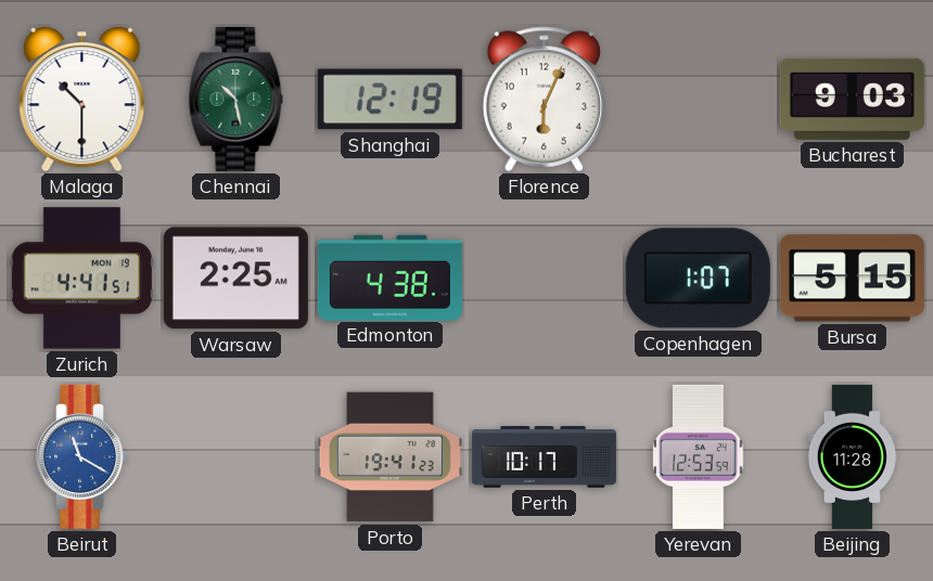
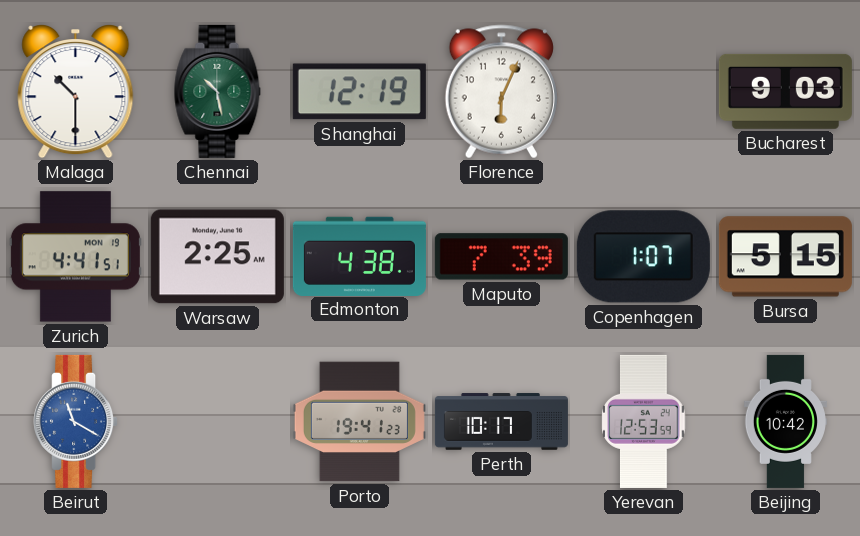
Maputo: none -> 7:39
Beijing: 11:28 -> 10:42
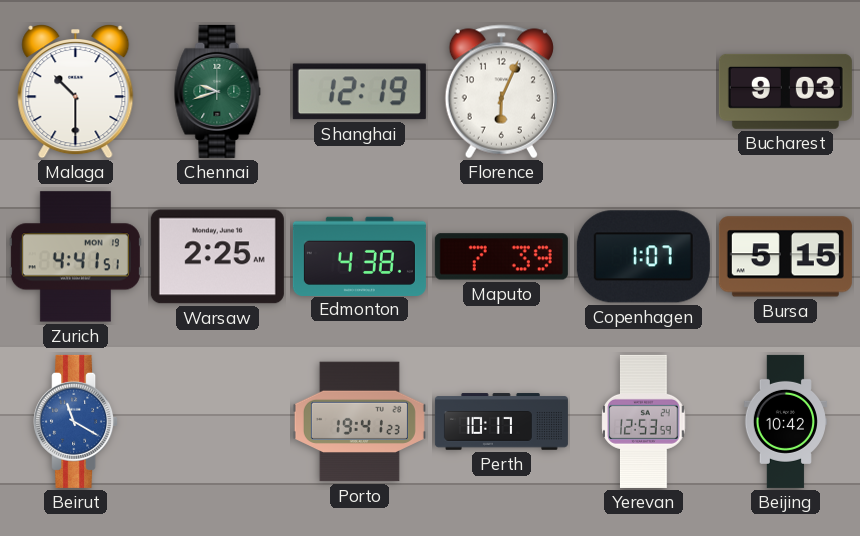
Chennai: 10:28 -> 9:42
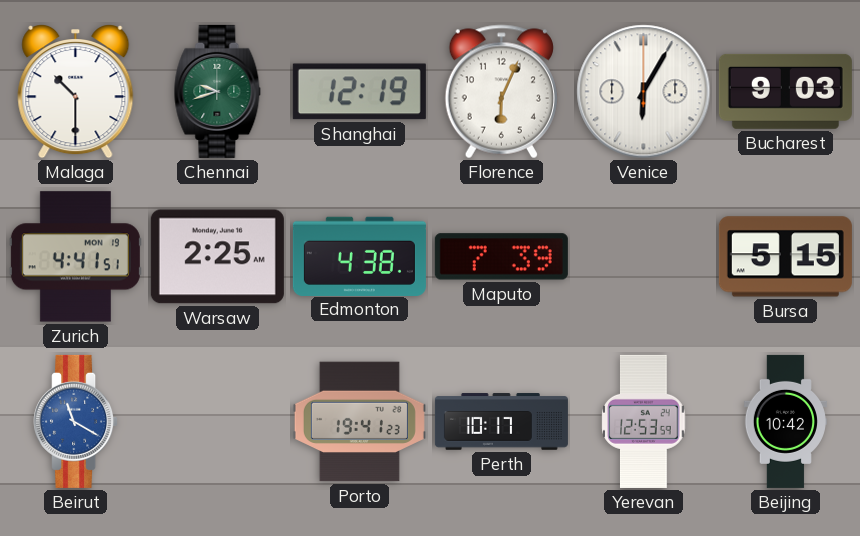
Venice: none -> 6:05
Copenhagen: 1:07 -> none
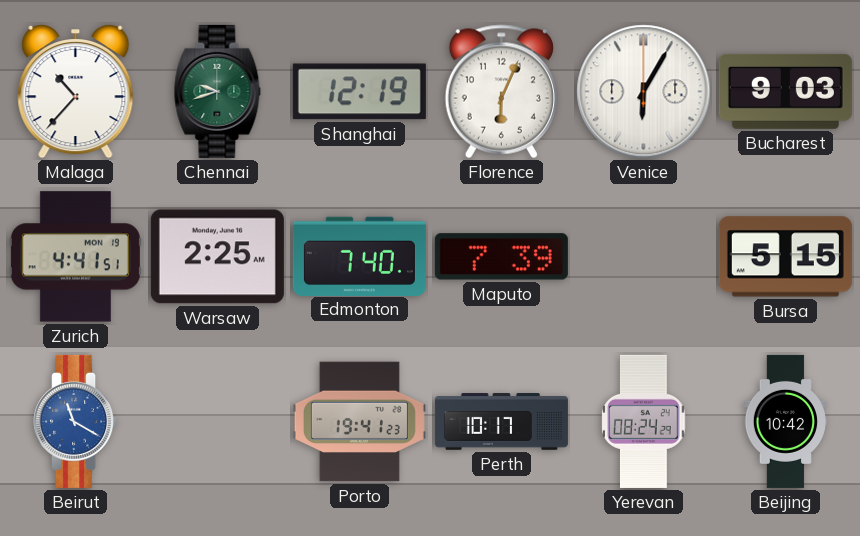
Malaga: 10:30 -> 10:37
Edmonton: 4:38 -> 7:40
Yerevan: 12:53 -> 08:24
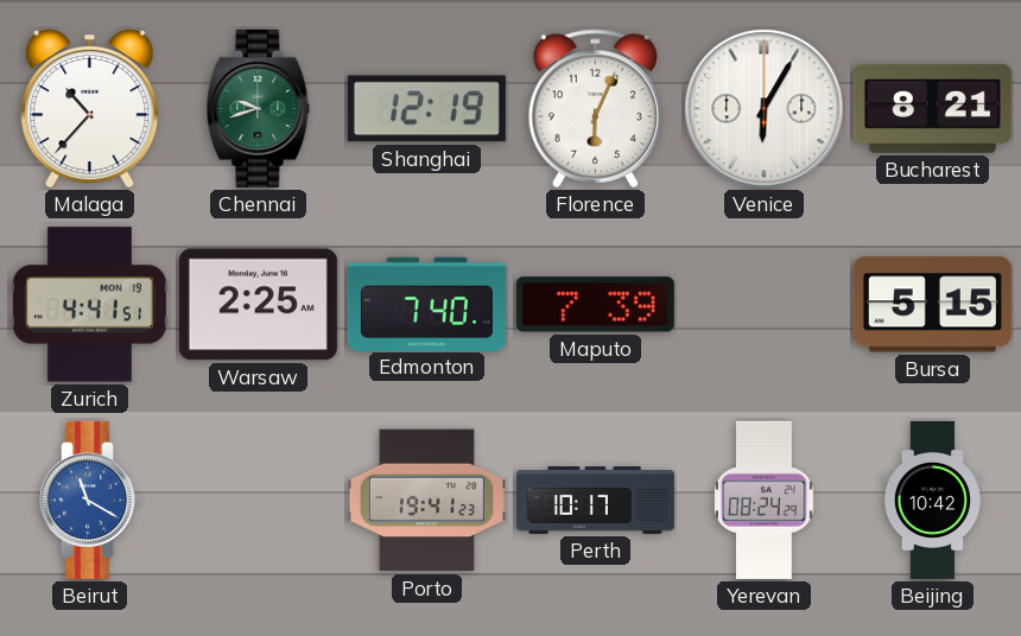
Bucharest: 9:03 -> 8:21
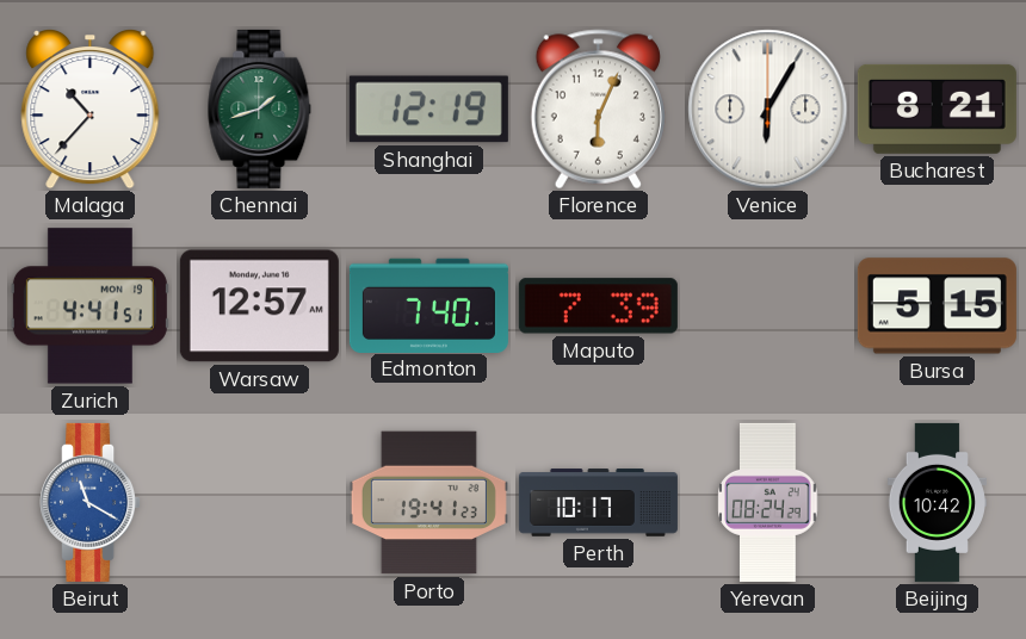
Chennai: 9:42 -> 1:42
Warsaw: 2:25 -> 12:57
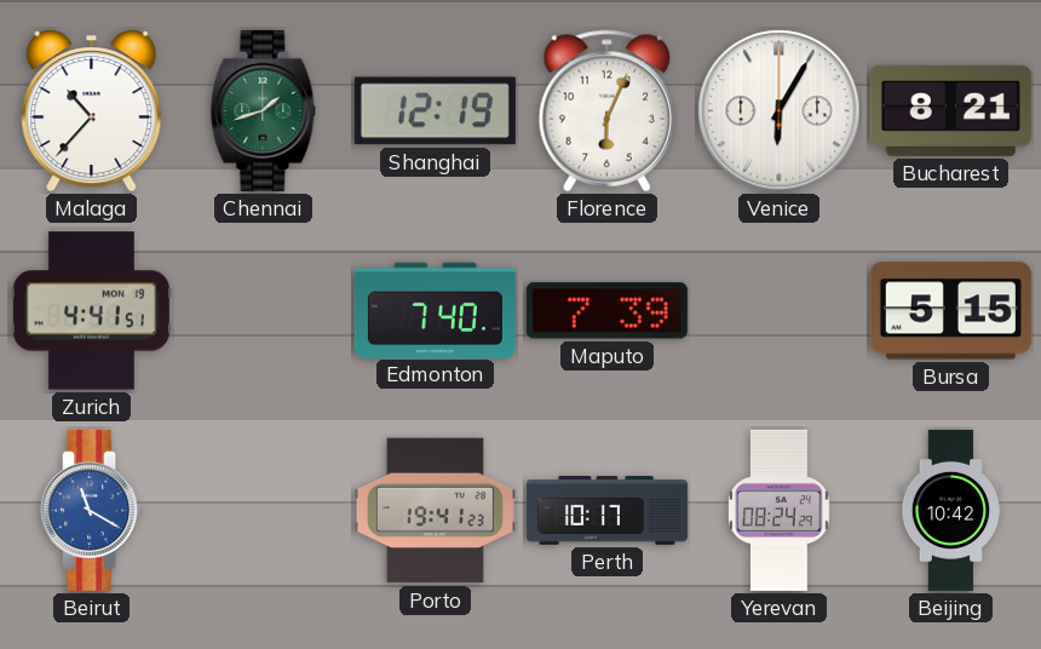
Warsaw: 12:57 -> none
